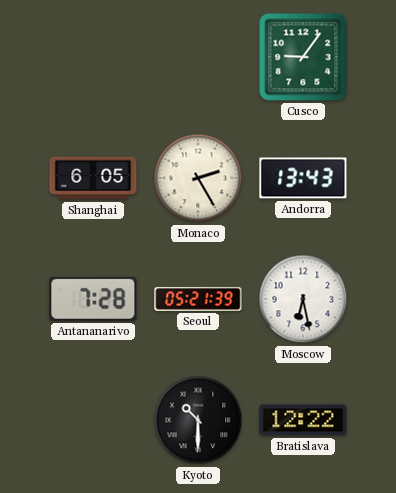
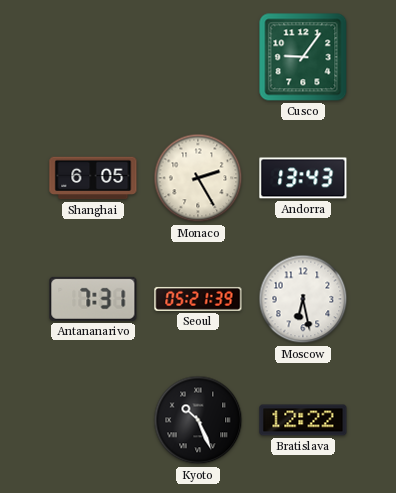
Antananarivo: 7:28 -> 7:31
Kyoto: 10:30 -> 10:26
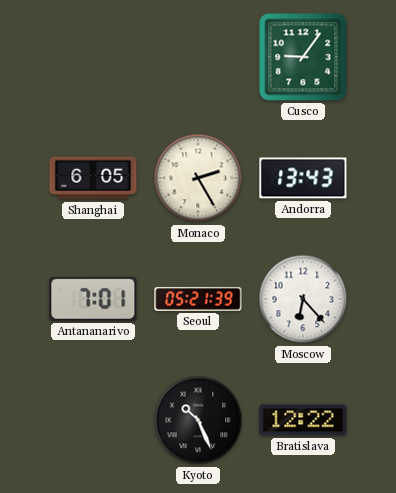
Antananarivo: 7:31 -> 7:01
Moscow: 6:28 -> 6:23
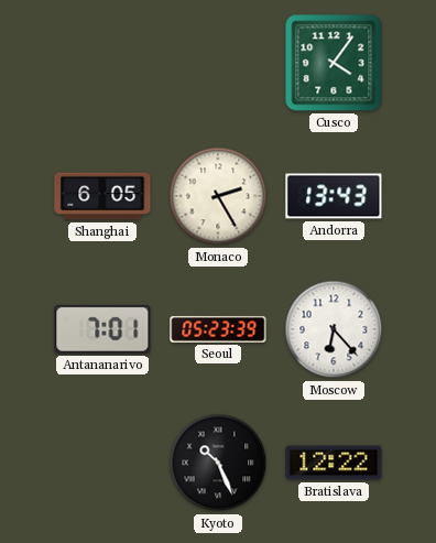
Cusco: 9:06 -> 4:06
Seoul: 05:21 -> 05:23
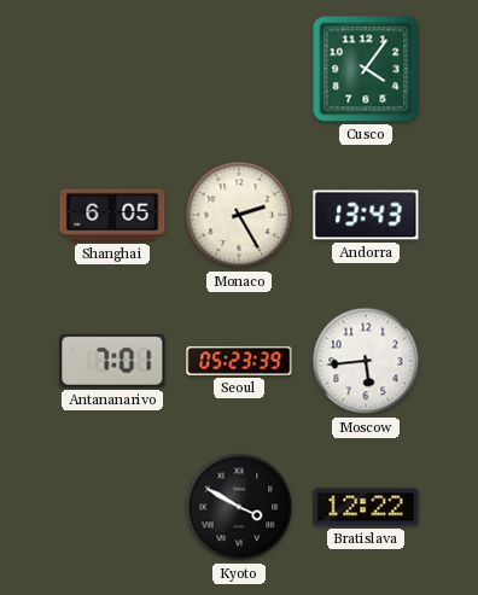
Moscow: 6:23 -> 5:44
Kyoto: 10:26 -> 3:50
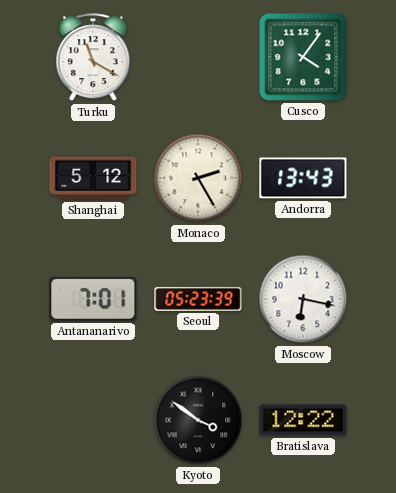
Turku: none -> 11:20
Shanghai: 6:05 -> 5:12
Moscow: 5:44 -> 6:17
Kyoto: 3:50 -> 3:51
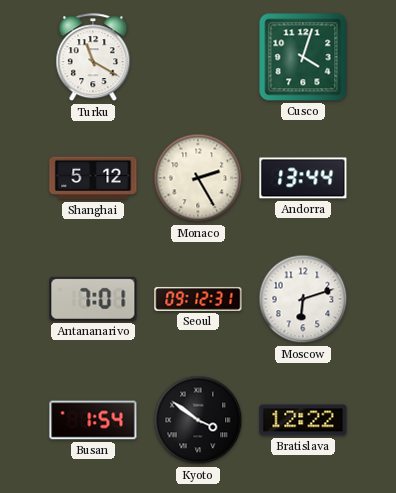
Cusco: 4:06 -> 4:03
Andorra: 13:43 -> 13:44
Seoul: 05:23 -> 09:12
Moscow: 6:17 -> 6:12
Busan: none -> 1:54
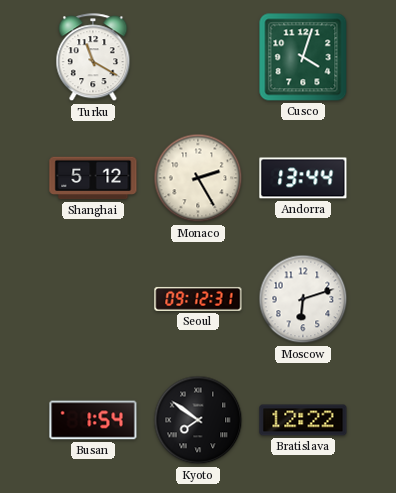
Antananarivo: 7:01 -> none
Kyoto: 3:51 -> 7:51
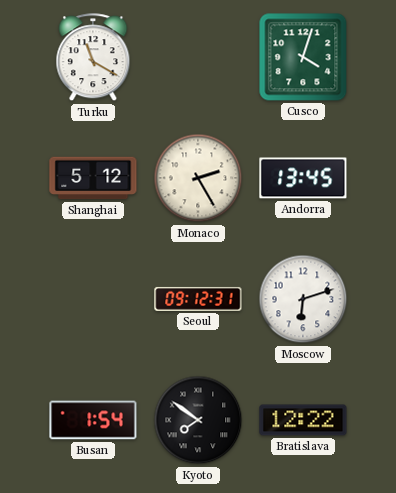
Andorra: 13:44 -> 13:45
